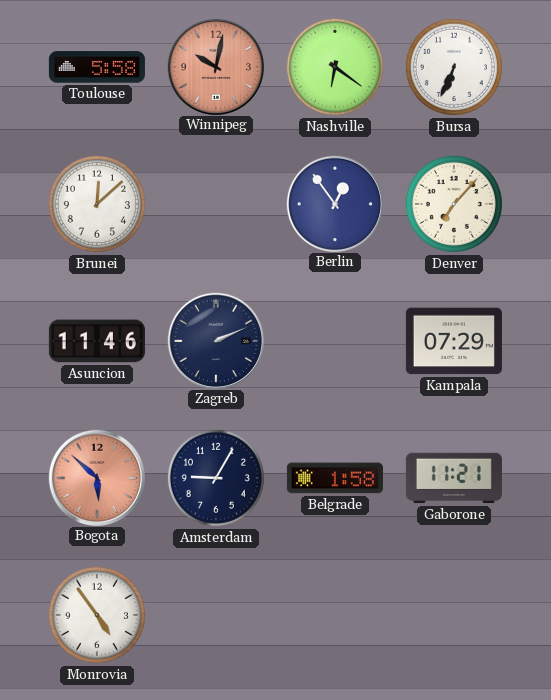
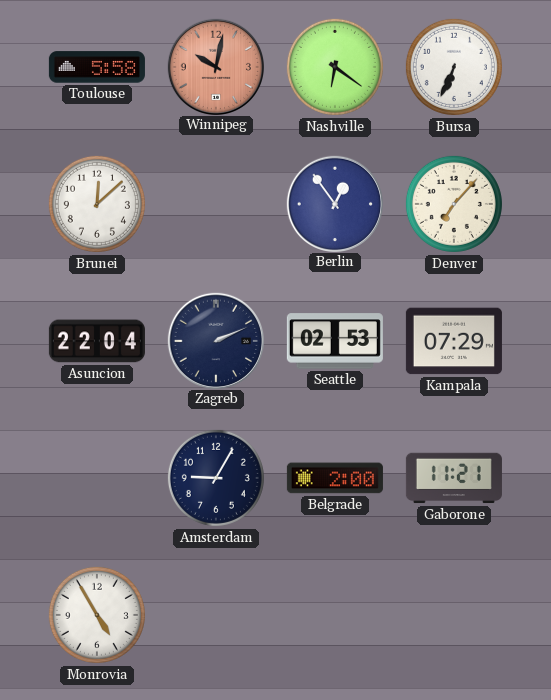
Asuncion: 11:46 -> 22:04
Seattle: none -> 02:53
Bogota: 5:52 -> none
Belgrade: 1:58 -> 2:00
Monrovia: 4:54 -> 4:55
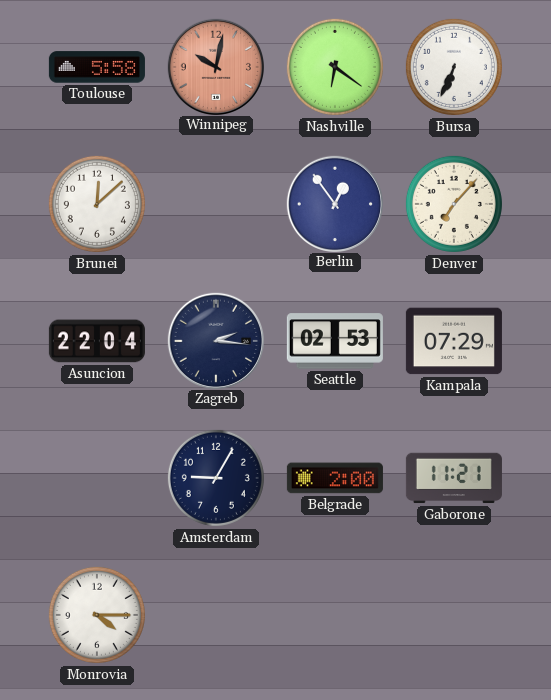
Zagreb: 2:11 -> 2:16
Monrovia: 4:55 -> 4:15
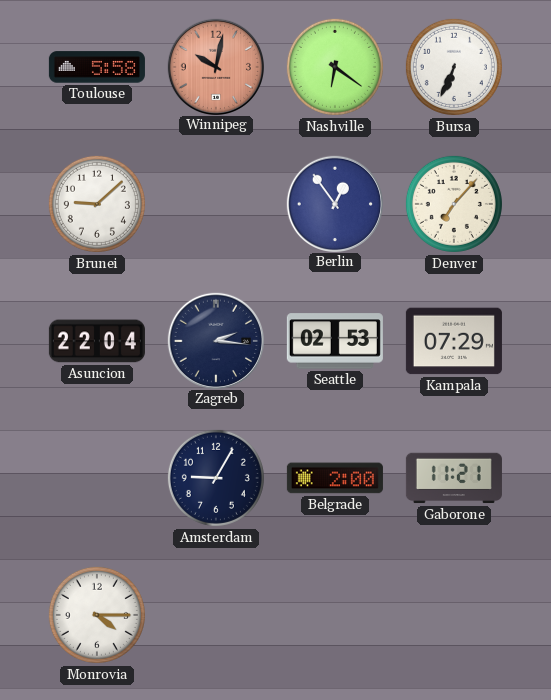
Brunei: 12:08 -> 9:08
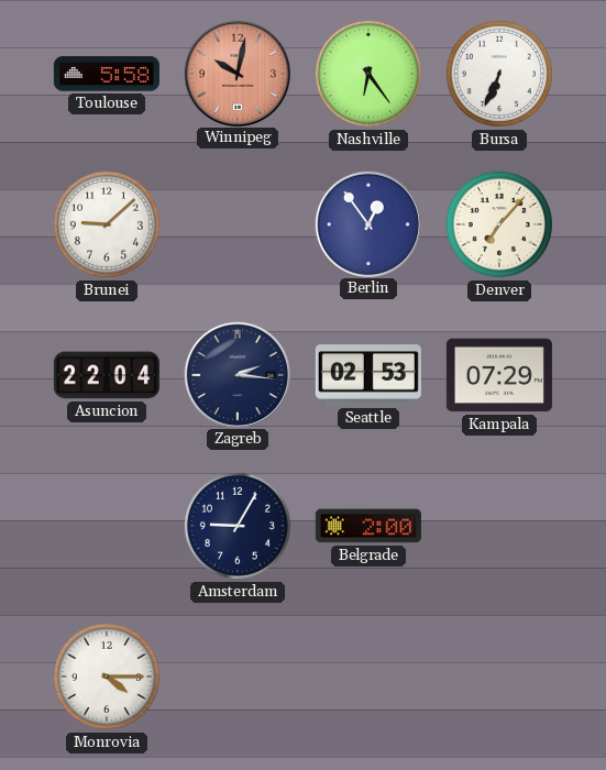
Nashville: 6:21 -> 6:24
Gaborone: 11:21 -> none
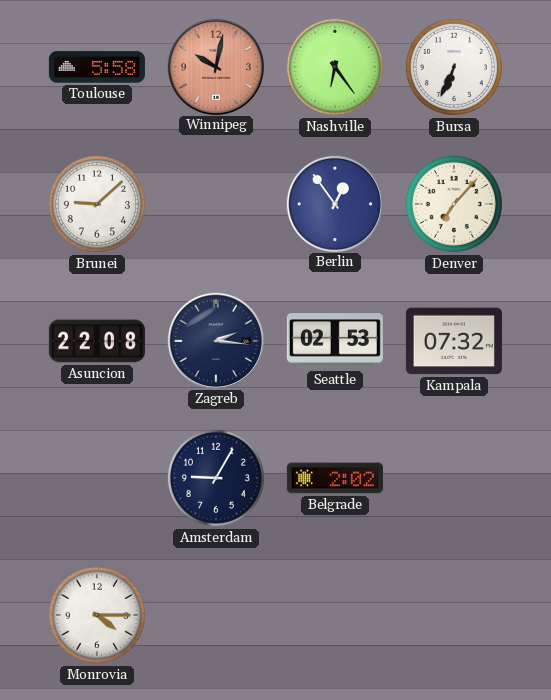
Asuncion: 22:04 -> 22:08
Kampala: 07:29 -> 07:32
Belgrade: 2:00 -> 2:02
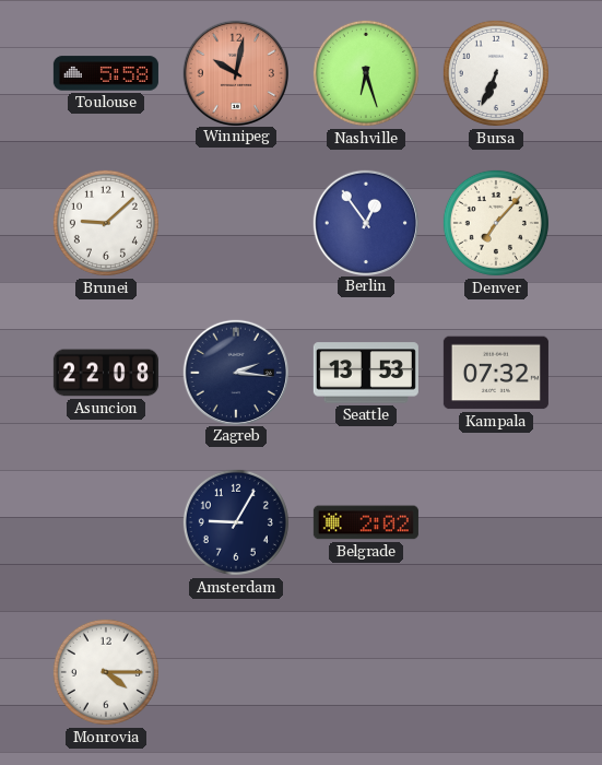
Nashville: 6:24 -> 6:27
Seattle: 02:53 -> 13:53
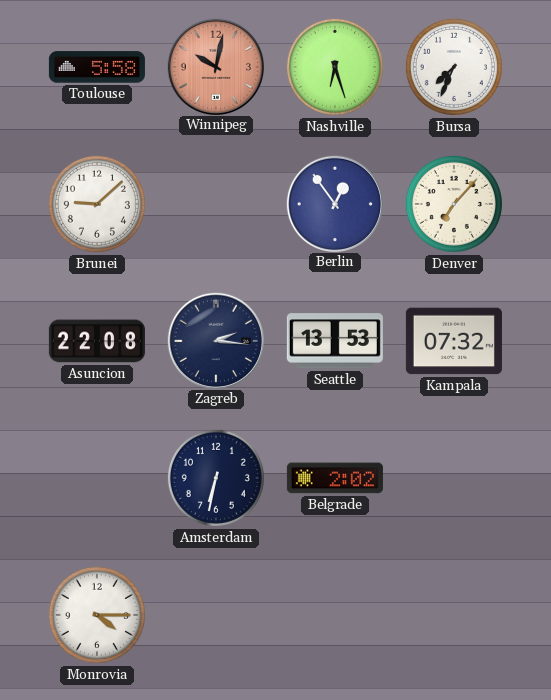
Bursa: 6:34 -> 7:34
Amsterdam: 9:05 -> 6:32
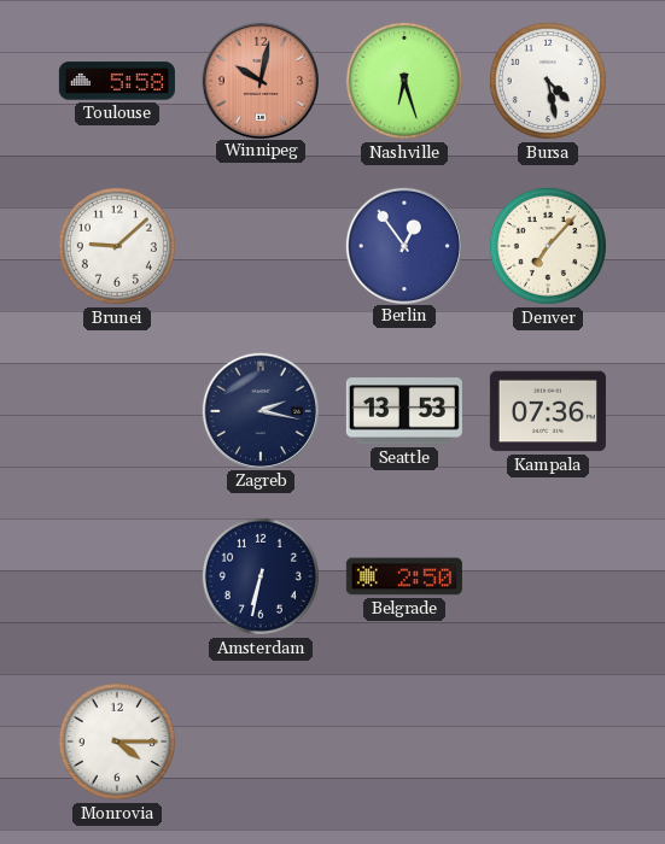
Bursa: 7:34 -> 4:28
Asuncion: 22:08 -> none
Zagreb: 2:16 -> 2:17
Kampala: 07:32 -> 07:36
Belgrade: 2:02 -> 2:50
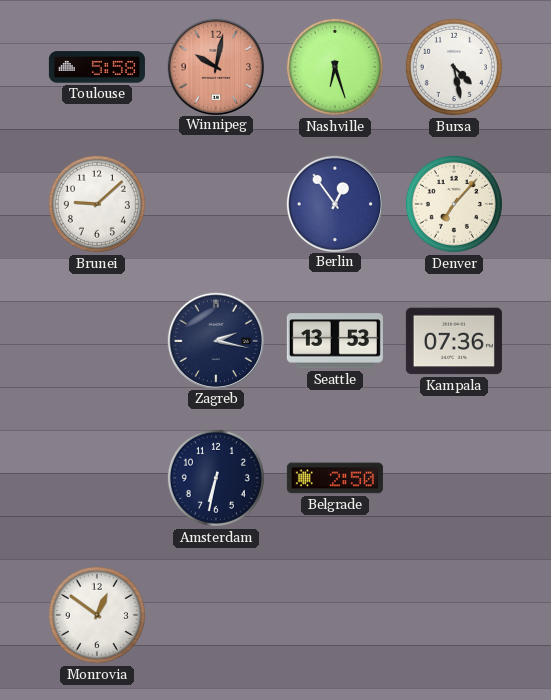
Monrovia: 4:15 -> 12:51
